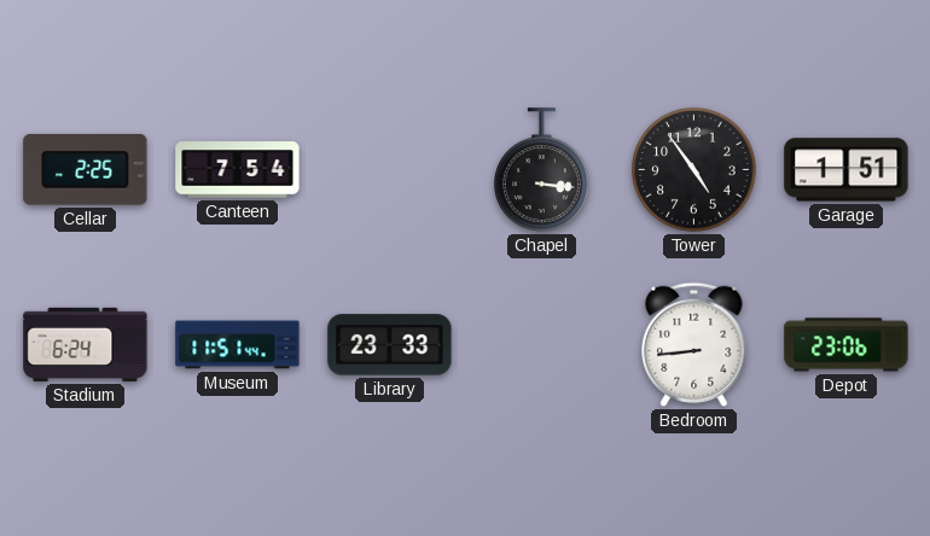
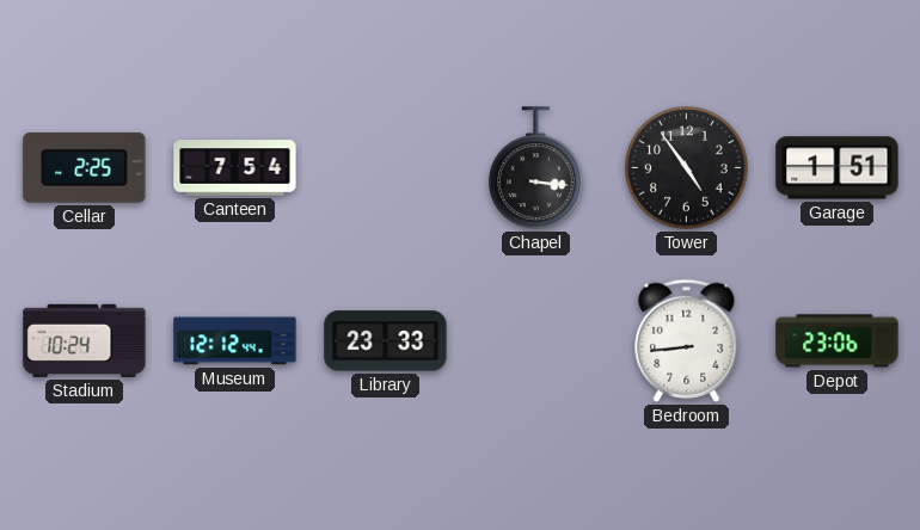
Stadium: 6:24 -> 10:24
Museum: 11:51 -> 12:12
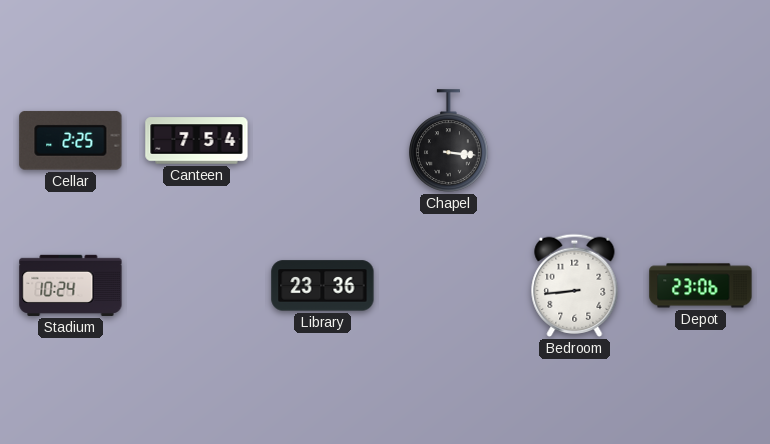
Tower: 4:54 -> none
Garage: 1:51 -> none
Museum: 12:12 -> none
Library: 23:33 -> 23:36
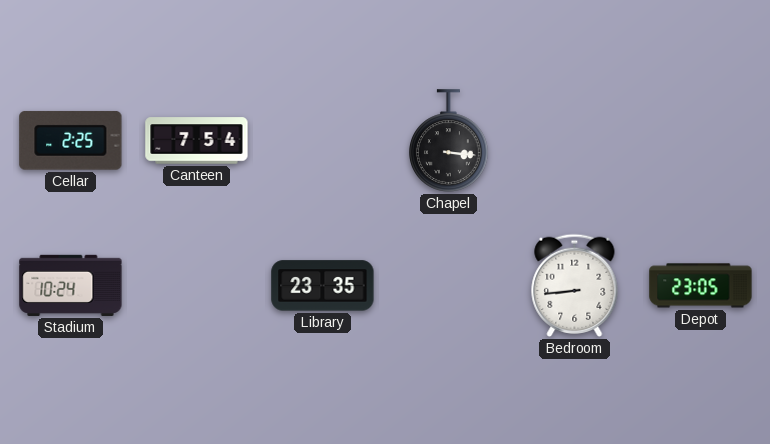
Library: 23:36 -> 23:35
Depot: 23:06 -> 23:05
